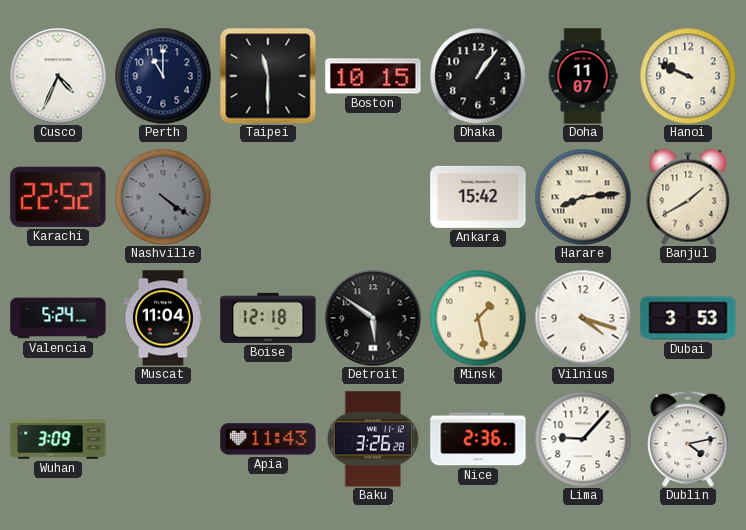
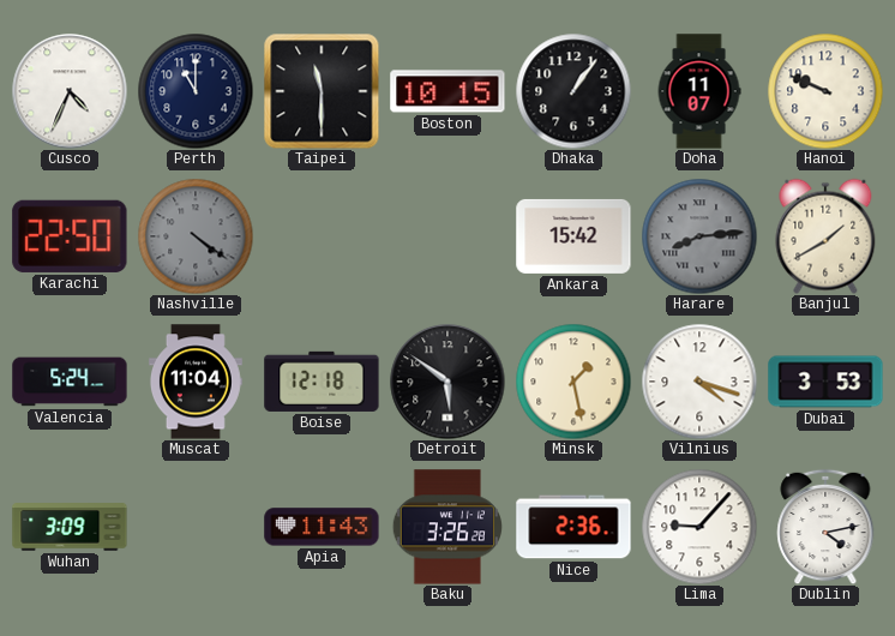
Karachi: 22:52 -> 22:50
Harare dial: cream -> grey
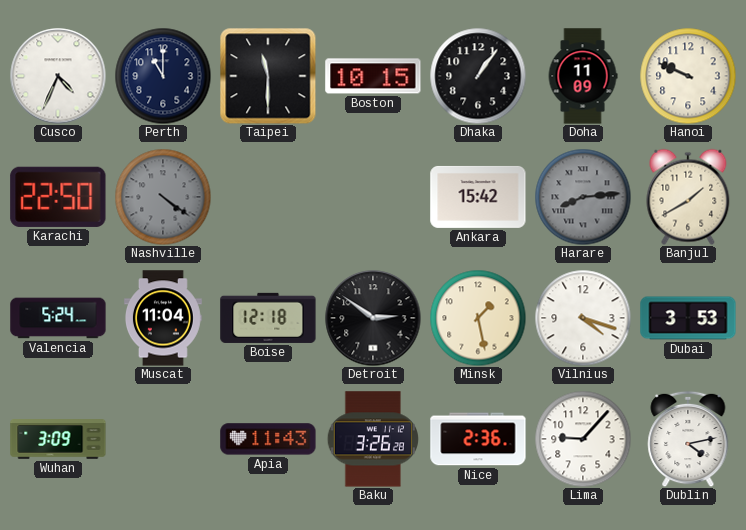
Doha: 11:07 -> 11:09
Detroit: 5:51 -> 2:51
